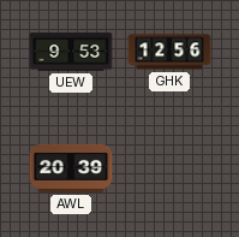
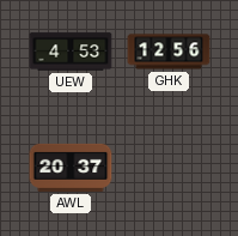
UEW: 9:53 -> 4:53
AWL: 20:39 -> 20:37
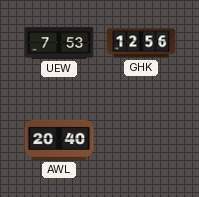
UEW: 4:53 -> 7:53
AWL: 20:37 -> 20:40
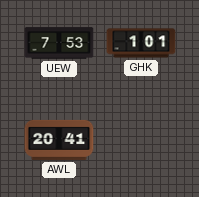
GHK: 12:56 -> 1:01
AWL: 20:40 -> 20:41
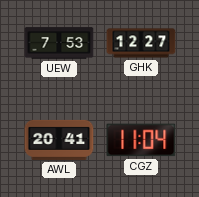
GHK: 1:01 -> 12:27
CGZ: none -> 11:04
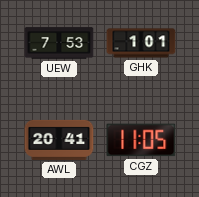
GHK: 12:27 -> 1:01
CGZ: 11:04 -> 11:05
